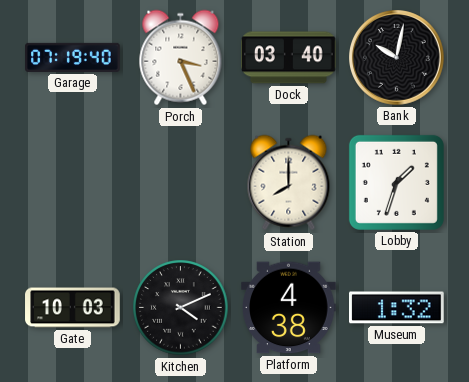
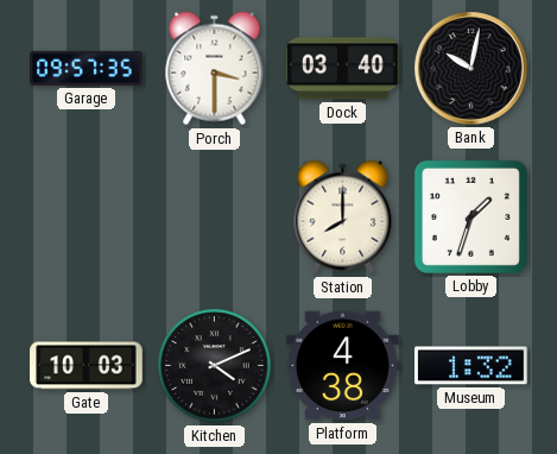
Garage: 07:19 -> 09:57
Porch: 3:26 -> 3:30
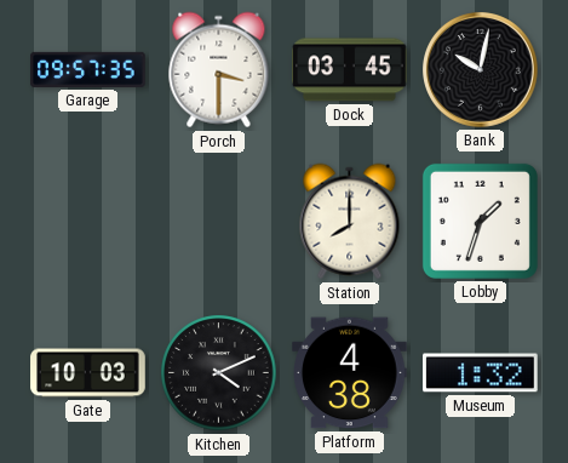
Dock: 03:40 -> 03:45
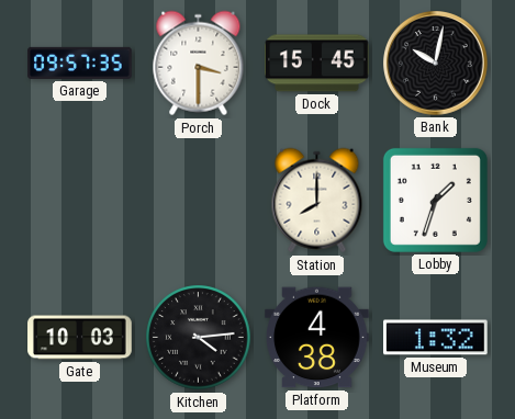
Dock: 03:45 -> 15:45
Kitchen: 4:11 -> 4:14
